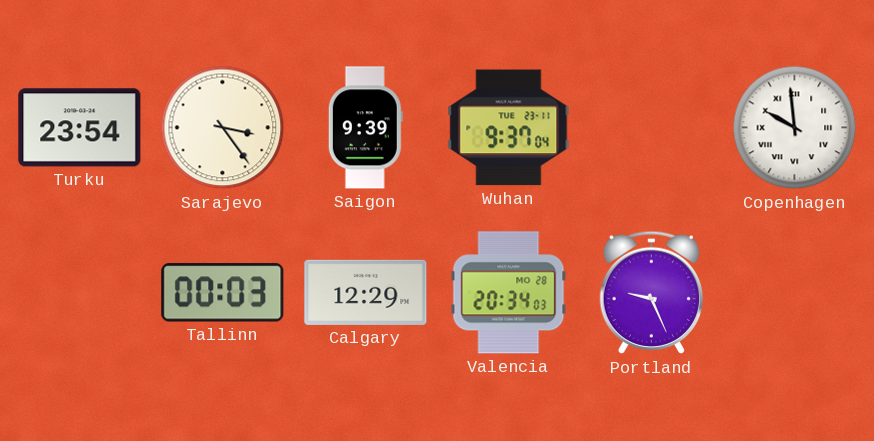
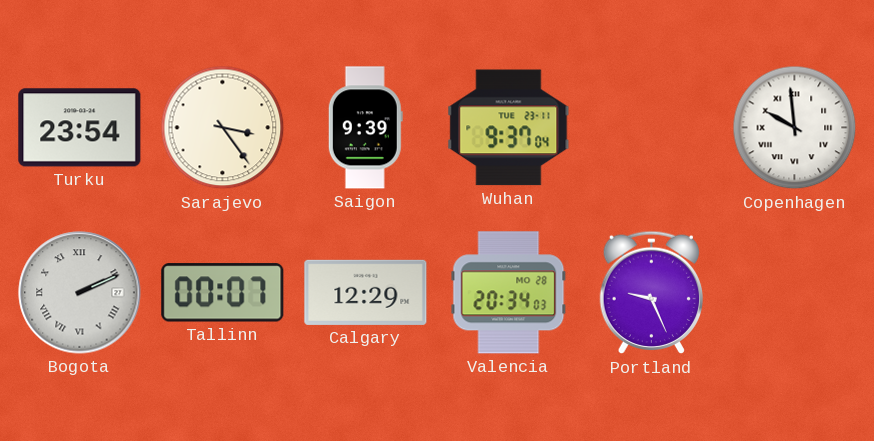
Bogota: none -> 2:11
Tallinn: 00:03 -> 00:07
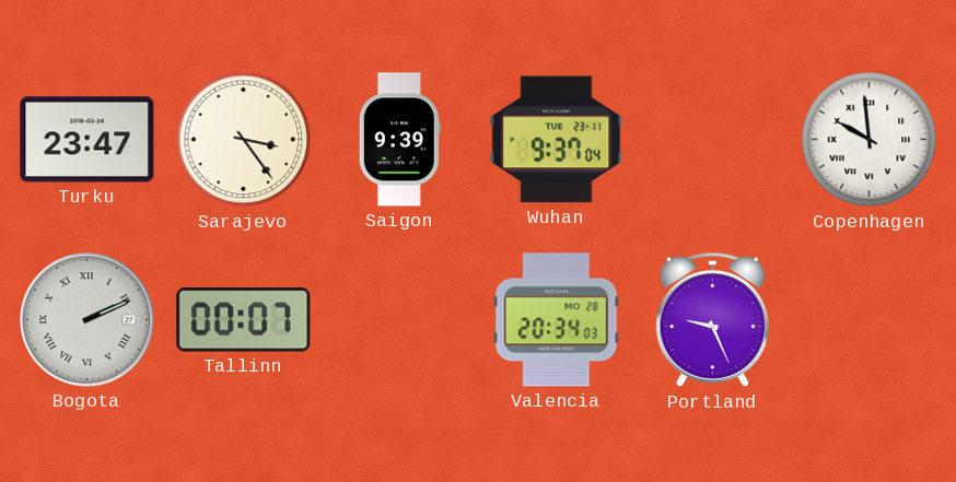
Turku: 23:54 -> 23:47
Calgary: 12:29 -> none
